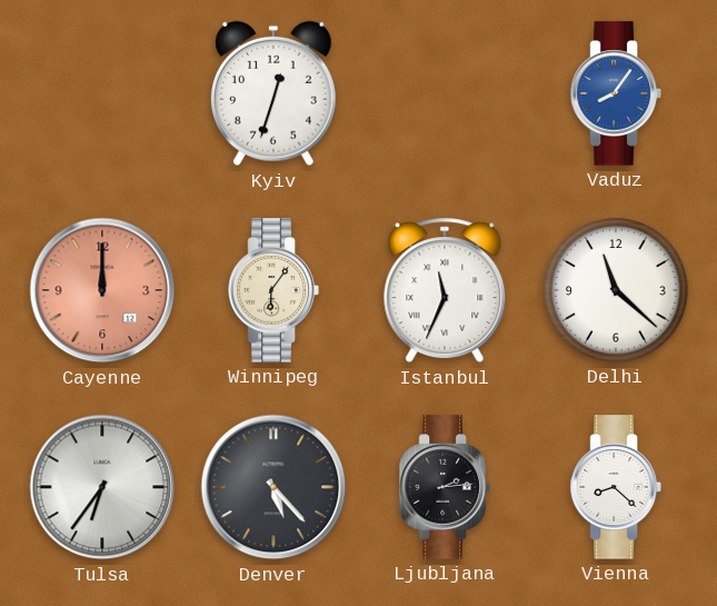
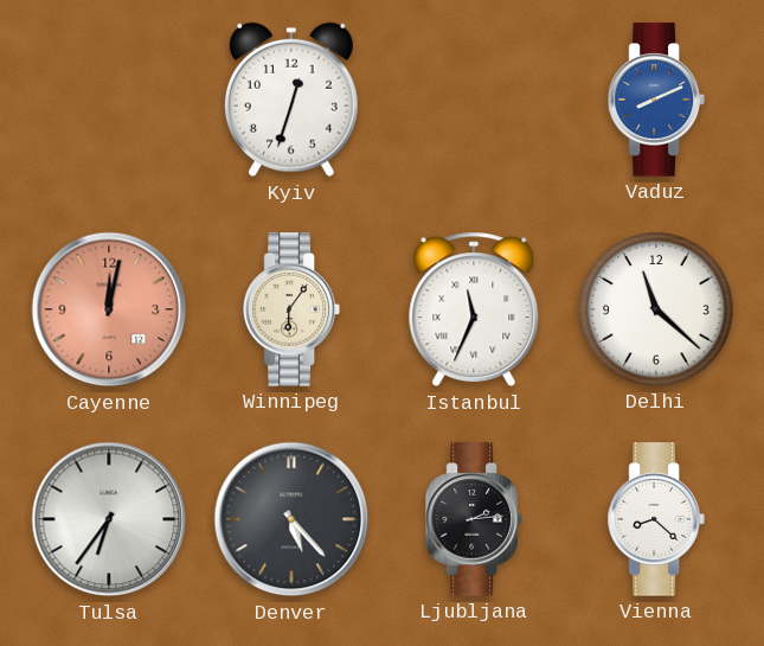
Vaduz: 8:06 -> 8:11
Cayenne: 12:00 -> 12:02
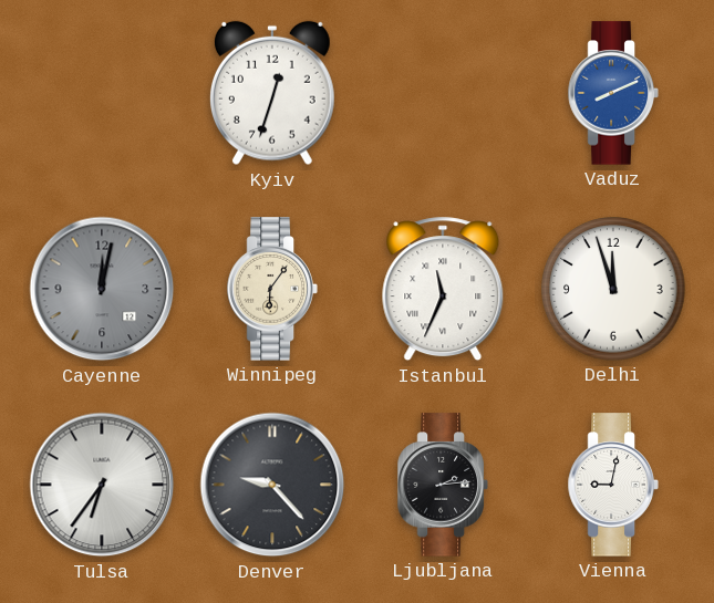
Cayenne dial: salmon -> grey
Delhi: 11:22 -> 11:57
Denver: 5:23 -> 9:23
Vienna: 8:22 -> 9:02
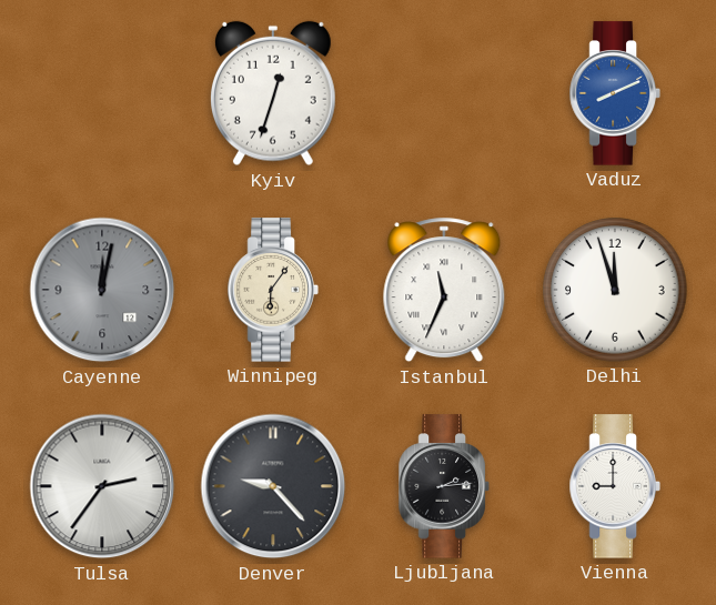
Tulsa: 6:36 -> 2:36
Vienna: 9:02 -> 9:00
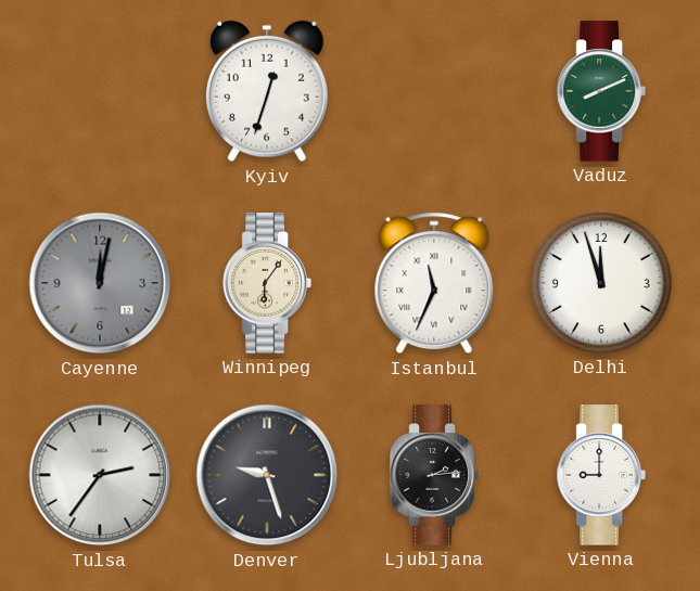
Vaduz dial: blue -> green
Denver: 9:23 -> 9:27
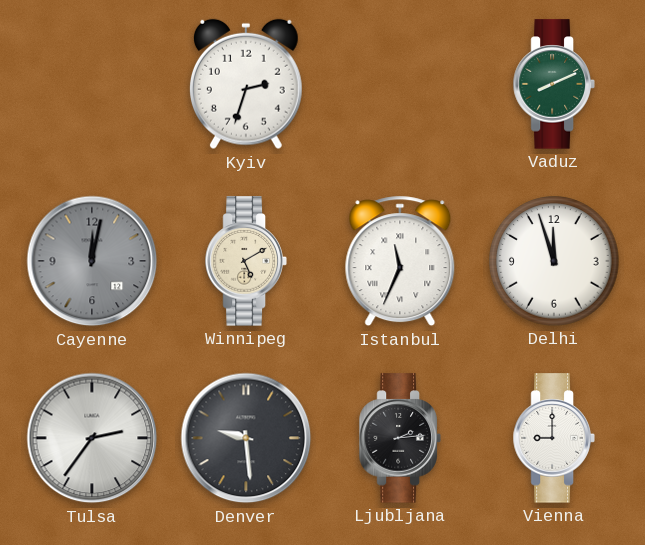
Kyiv: 12:33 -> 2:33
Winnipeg: 6:06 -> 5:10
Denver: 9:27 -> 9:29
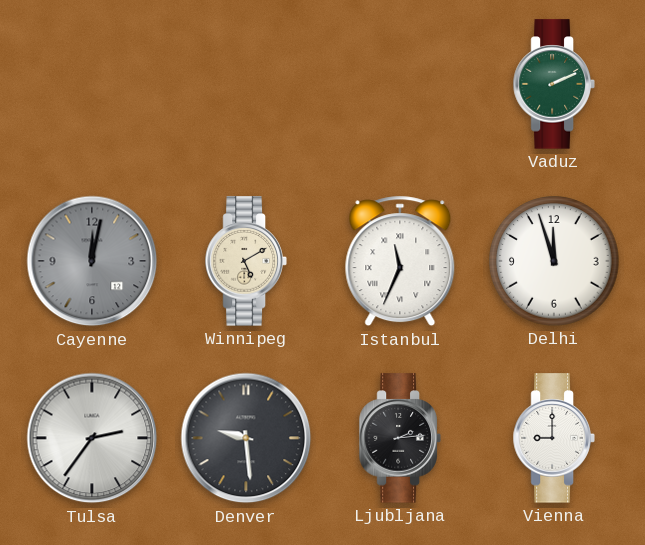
Kyiv: 2:33 -> none
Vaduz: 8:11 -> 2:11
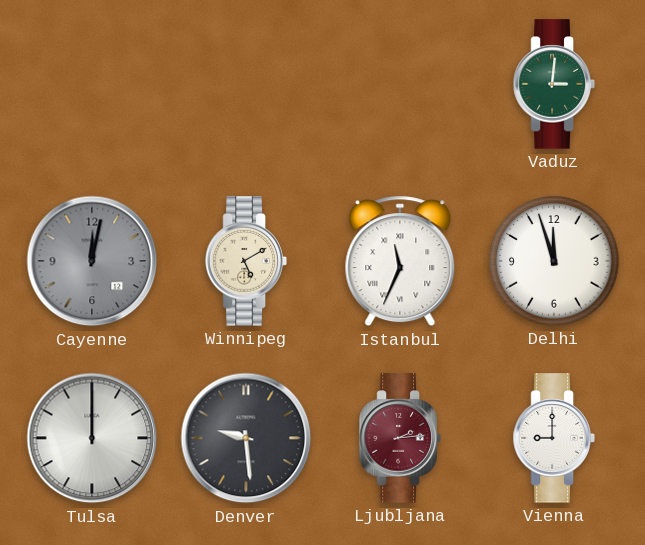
Vaduz: 2:11 -> 3:01
Tulsa: 2:36 -> 12:00
Ljubljana dial: black -> burgundy
